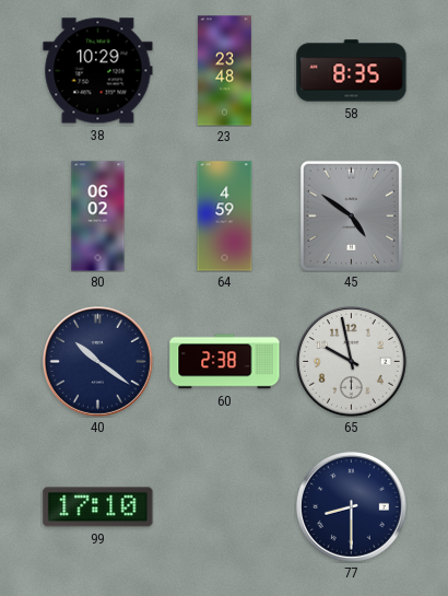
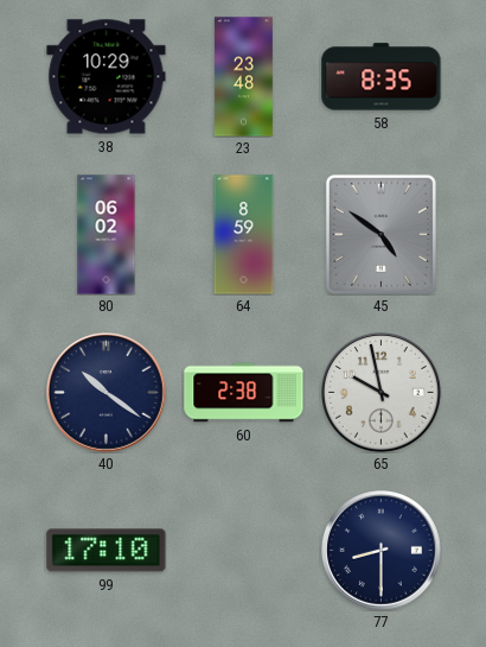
64: 4:59 -> 8:59
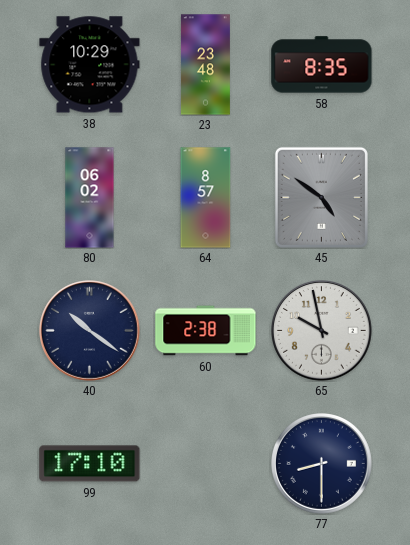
64: 8:59 -> 8:57
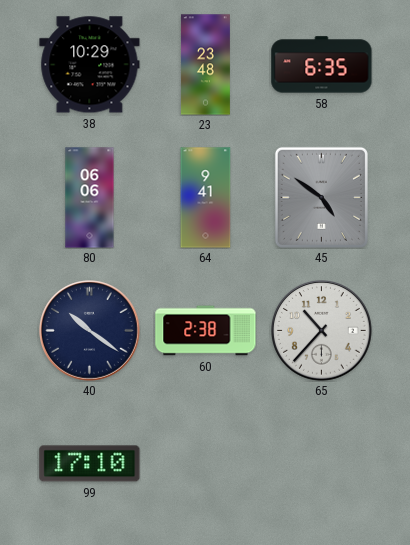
58: 8:35 -> 6:35
80: 06:02 -> 06:06
64: 8:57 -> 9:41
65: 9:58 -> 10:37
77: 8:30 -> none
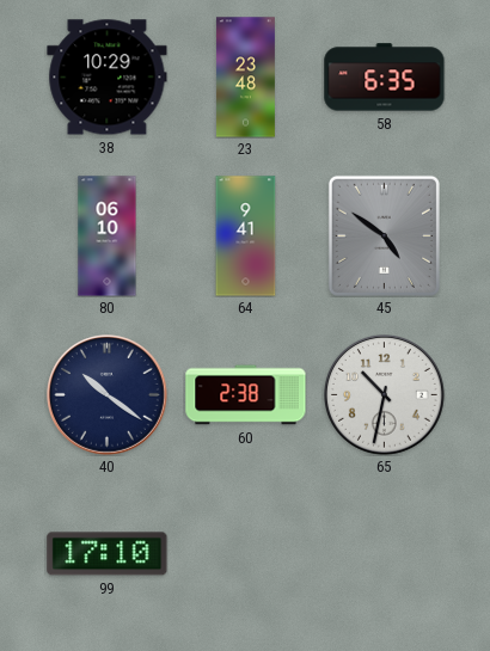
80: 06:06 -> 06:10
65: 10:37 -> 10:32
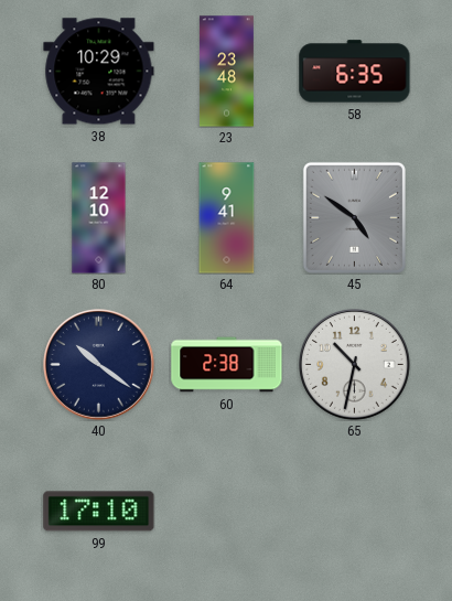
80: 06:10 -> 12:10
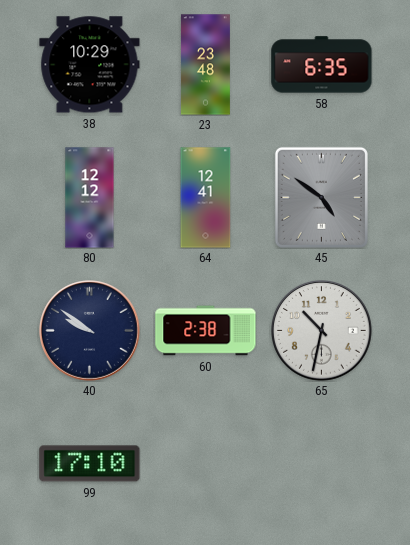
80: 12:10 -> 12:12
64: 9:41 -> 12:41
40: 10:21 -> 9:51
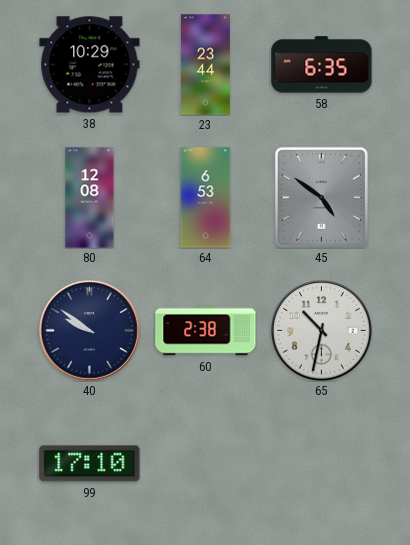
23: 23:48 -> 23:44
80: 12:12 -> 12:08
64: 12:41 -> 6:53
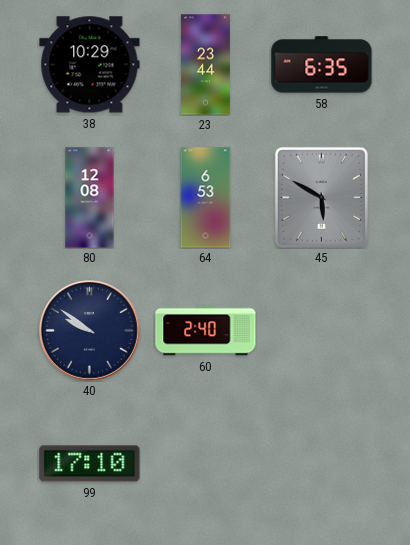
45: 4:51 -> 5:50
60: 2:38 -> 2:40
65: 10:32 -> none
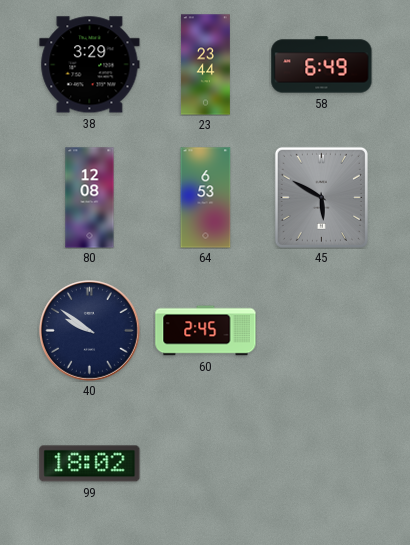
38: 10:29 -> 3:29
58: 6:35 -> 6:49
60: 2:40 -> 2:45
99: 17:10 -> 18:02
